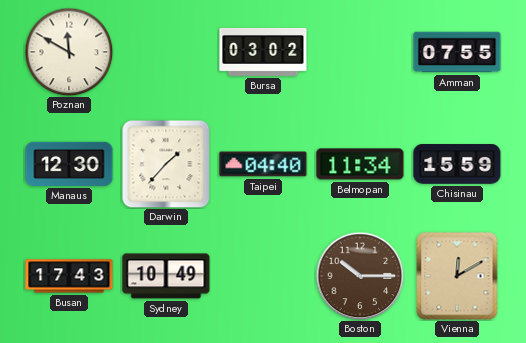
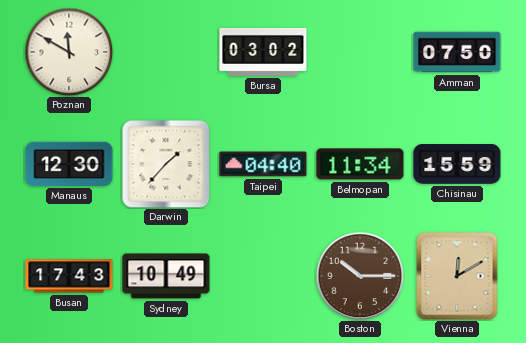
Amman: 07:55 -> 07:50
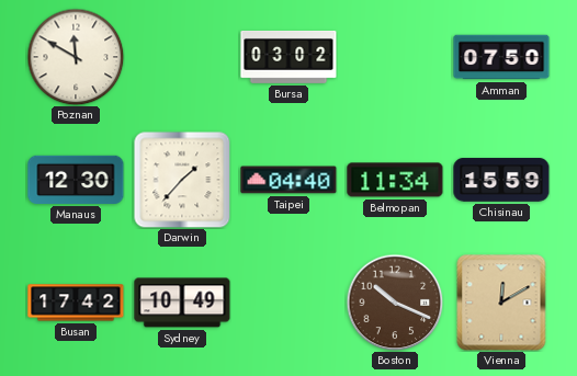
Busan: 17:43 -> 17:42
Boston: 10:15 -> 10:19
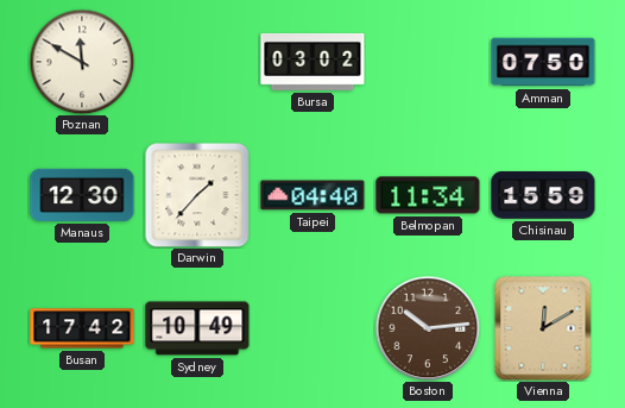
Boston: 10:19 -> 10:14
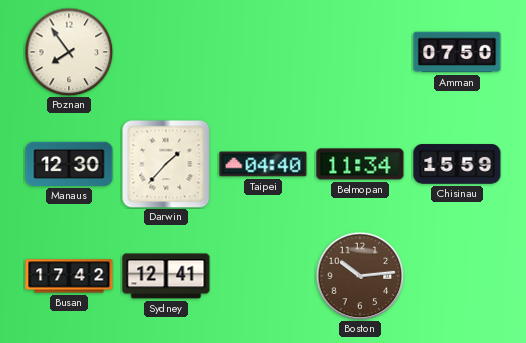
Poznan: 11:50 -> 7:54
Bursa: 03:02 -> none
Sydney: 10:49 -> 12:41
Vienna: 12:10 -> none
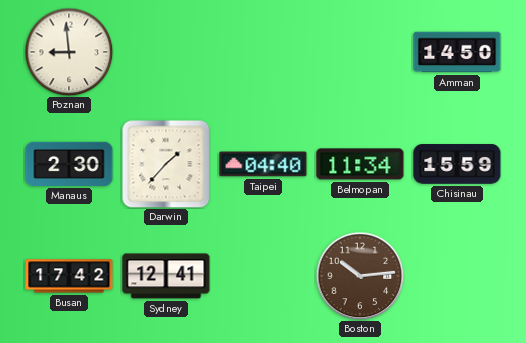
Poznan: 7:54 -> 8:59
Amman: 07:50 -> 14:50
Manaus: 12:30 -> 2:30
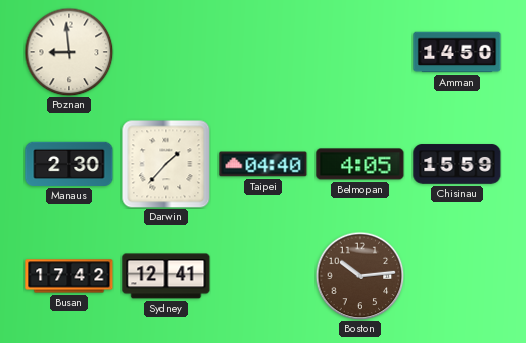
Belmopan: 11:34 -> 4:05
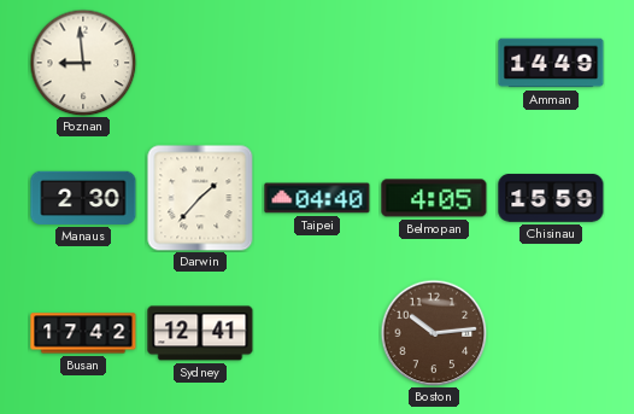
Amman: 14:50 -> 14:49
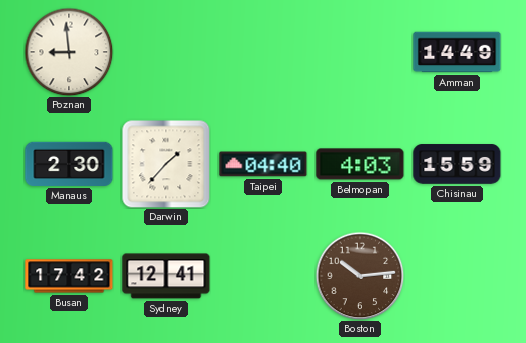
Belmopan: 4:05 -> 4:03
